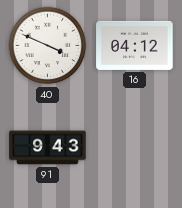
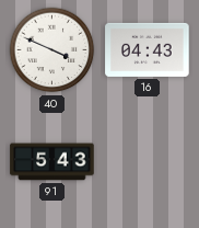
16: 04:12 -> 04:43
91: 9:43 -> 5:43
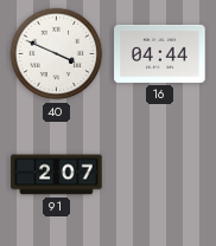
16: 04:43 -> 04:44
91: 5:43 -> 2:07
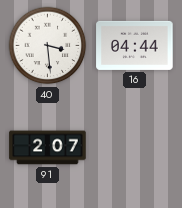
40: 3:49 -> 3:29
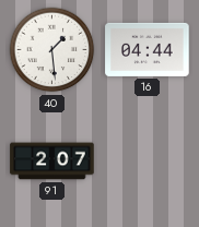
40: 3:29 -> 1:29
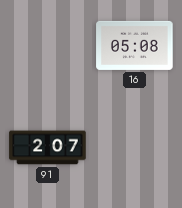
40: 1:29 -> none
16: 04:44 -> 05:08
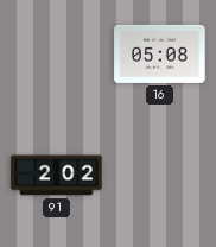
91: 2:07 -> 2:02
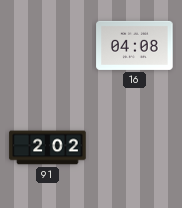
16: 05:08 -> 04:08
